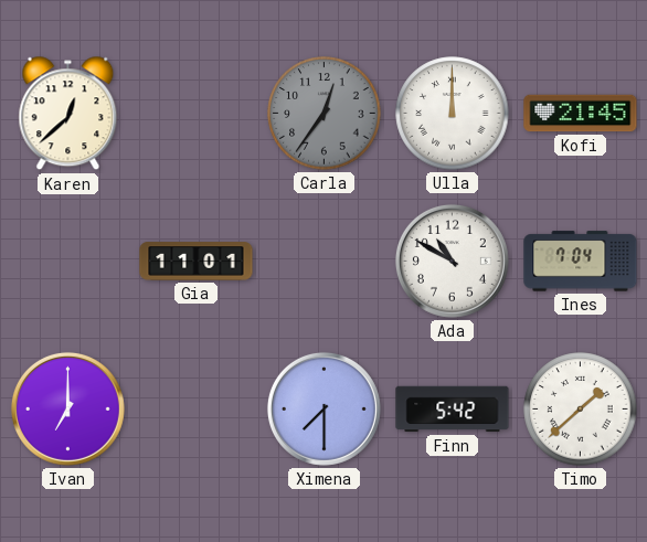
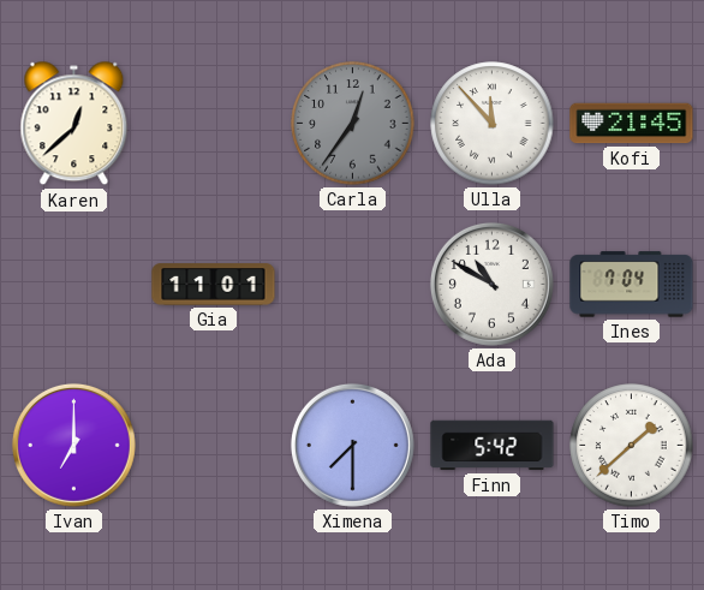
Ulla: 12:00 -> 11:53
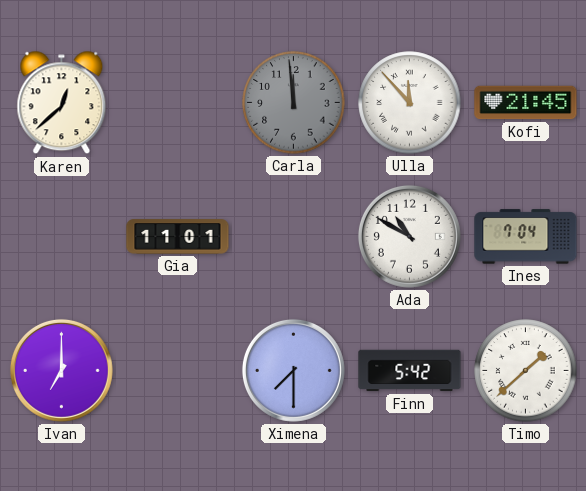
Carla: 12:36 -> 11:59
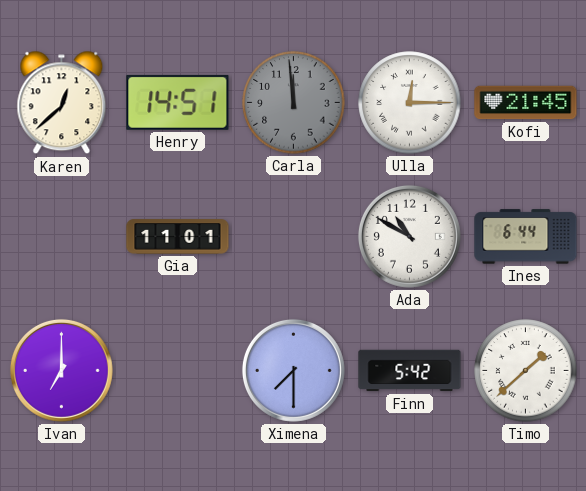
Henry: none -> 14:51
Ulla: 11:53 -> 12:15
Ines: 7:04 -> 6:44
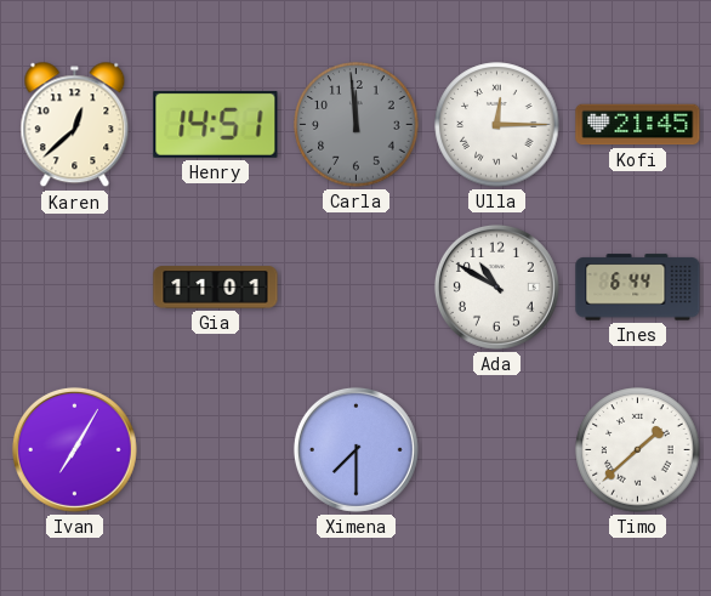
Ivan: 7:00 -> 7:05
Finn: 5:42 -> none
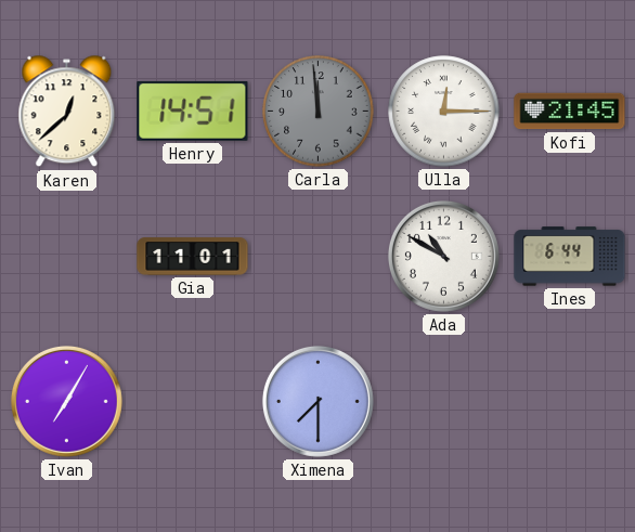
Timo: 1:38 -> none
